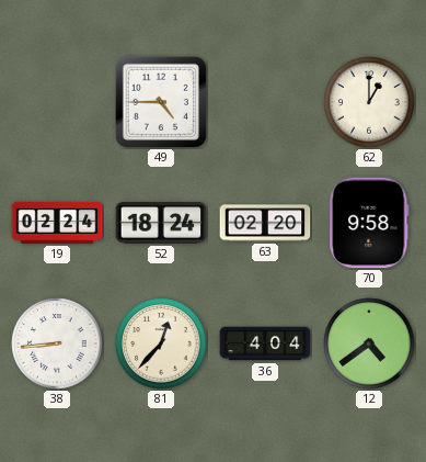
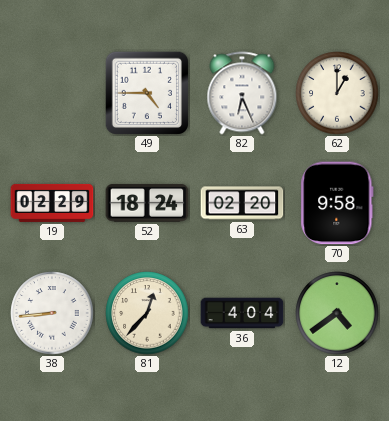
82: none -> 6:26
19: 02:24 -> 02:29
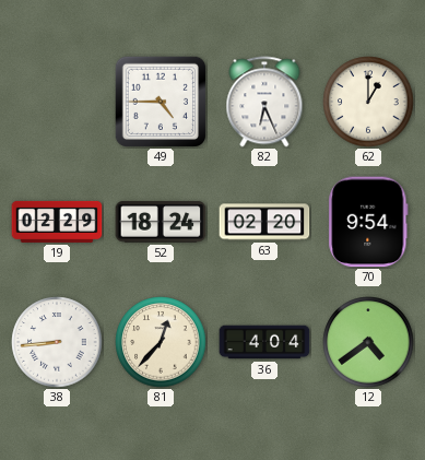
70: 9:58 -> 9:54
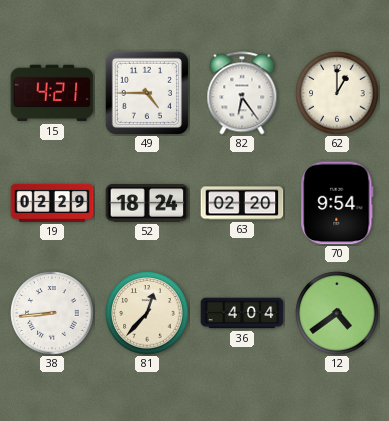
15: none -> 4:21
82: 6:26 -> 6:24
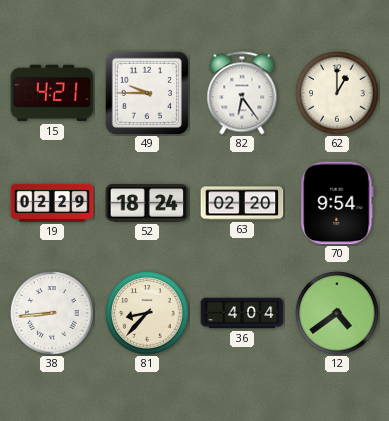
49: 4:45 -> 9:45
81: 12:37 -> 8:37
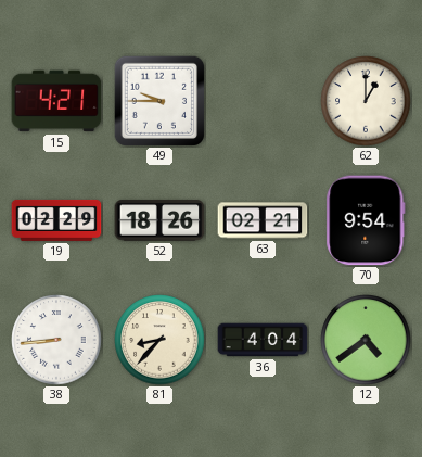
82: 6:24 -> none
52: 18:24 -> 18:26
63: 02:20 -> 02:21
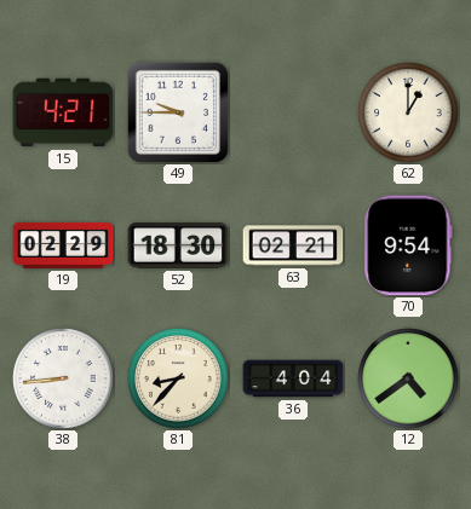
52: 18:26 -> 18:30
